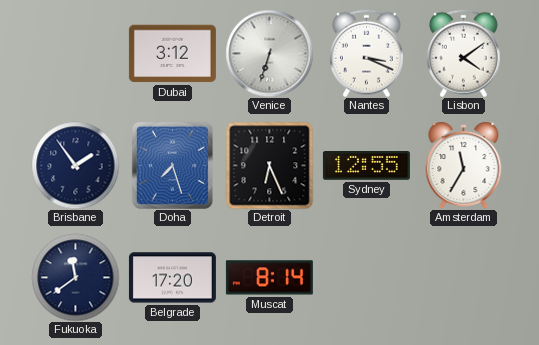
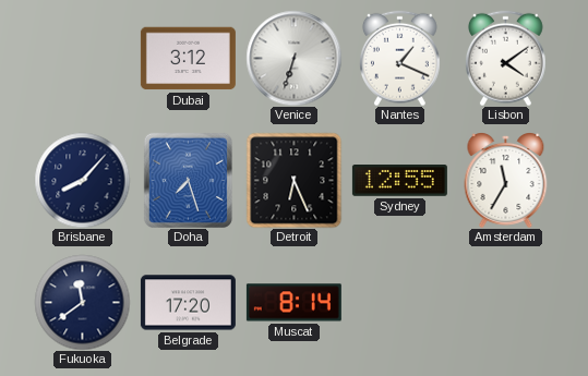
Nantes: 3:19 -> 1:19
Brisbane: 1:54 -> 8:07
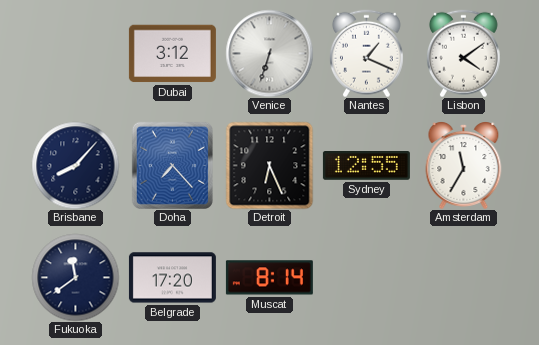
Doha: 7:27 -> 7:23
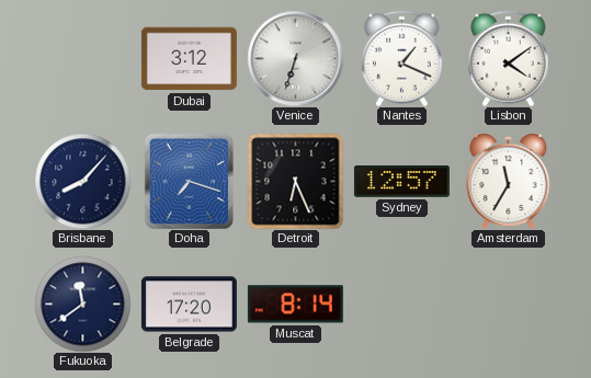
Doha: 7:23 -> 7:18
Sydney: 12:55 -> 12:57
